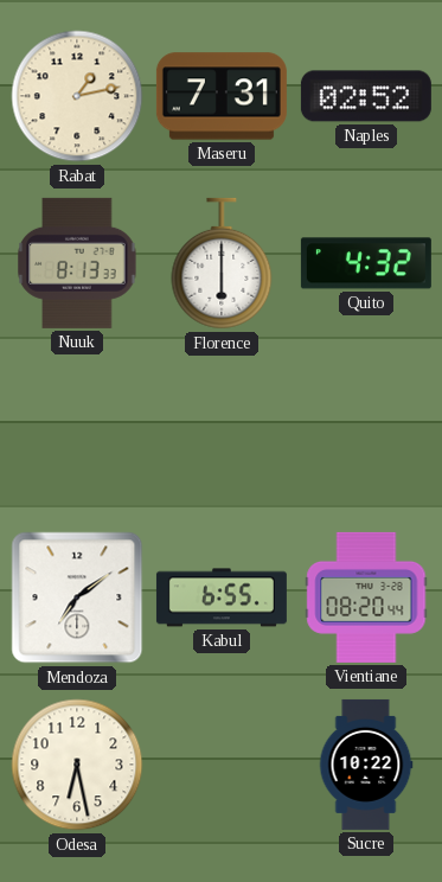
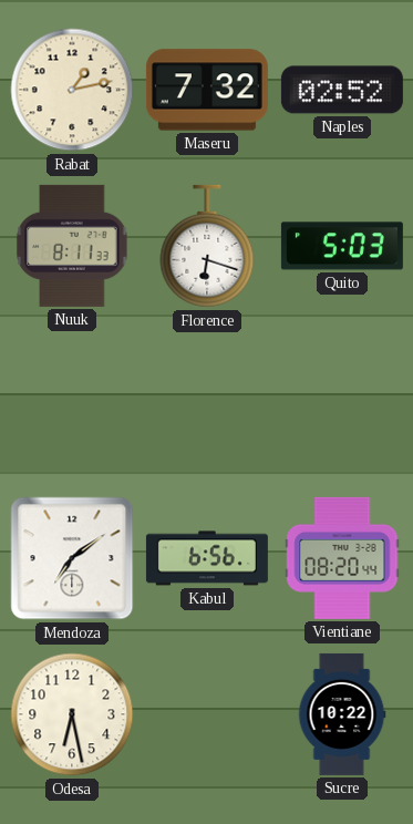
Maseru: 7:31 -> 7:32
Nuuk: 8:13 -> 8:11
Florence: 6:00 -> 6:18
Quito: 4:32 -> 5:03
Kabul: 6:55 -> 6:56
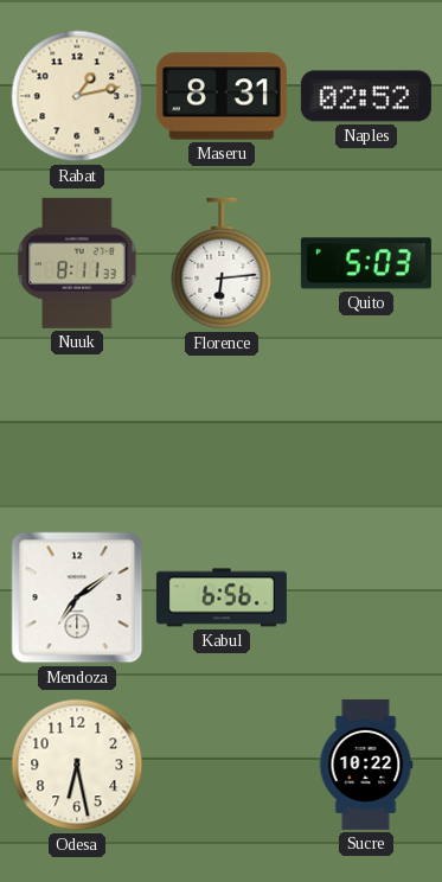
Maseru: 7:32 -> 8:31
Florence: 6:18 -> 6:14
Vientiane: 08:20 -> none
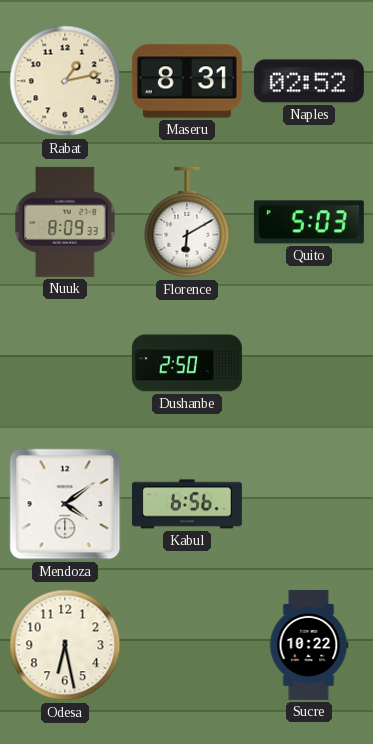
Nuuk: 8:11 -> 8:09
Florence: 6:14 -> 6:10
Dushanbe: none -> 2:50
Mendoza: 7:09 -> 4:09
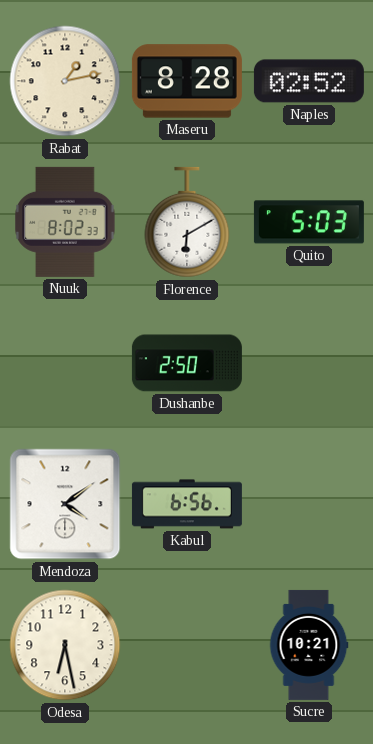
Maseru: 8:31 -> 8:28
Nuuk: 8:09 -> 8:02
Sucre: 10:22 -> 10:21
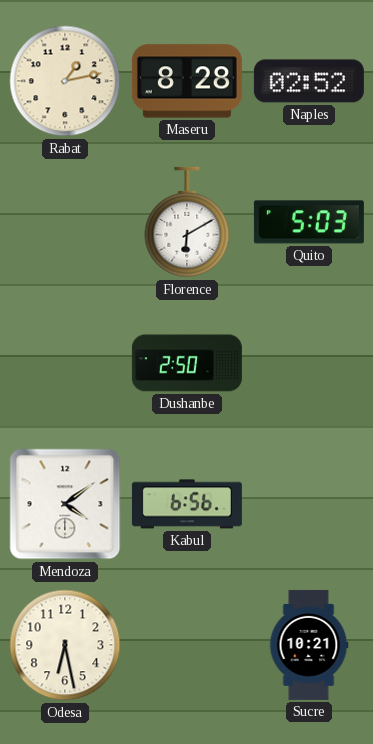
Nuuk: 8:02 -> none
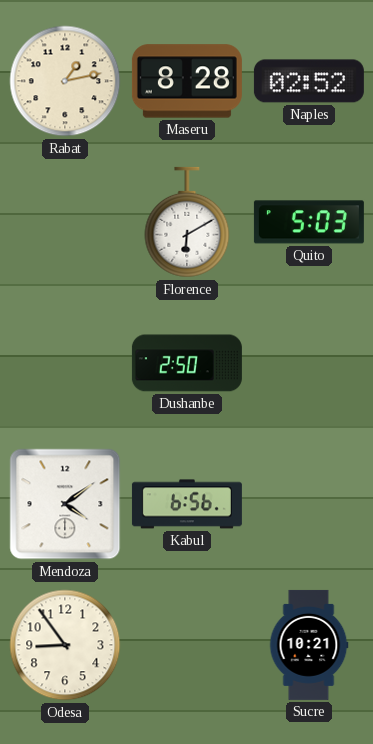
Odesa: 6:28 -> 8:54
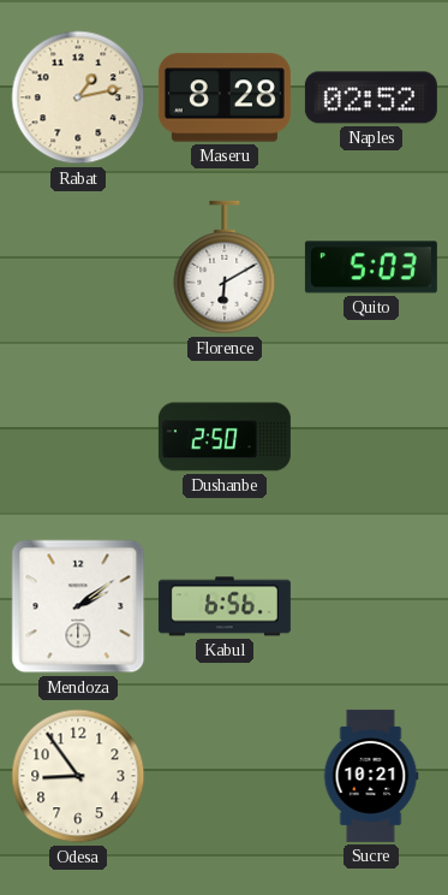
Mendoza: 4:09 -> 2:09
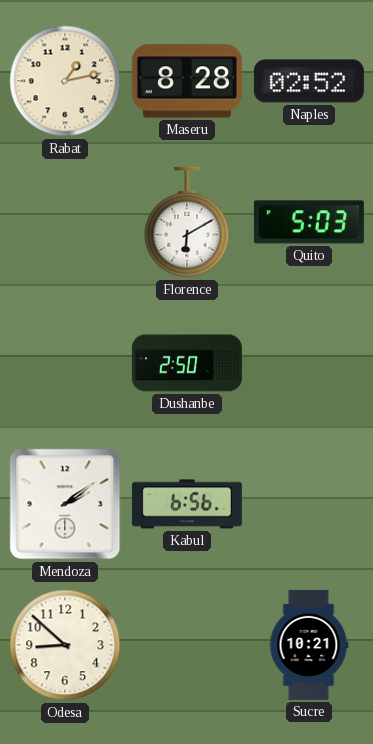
Odesa: 8:54 -> 8:52
